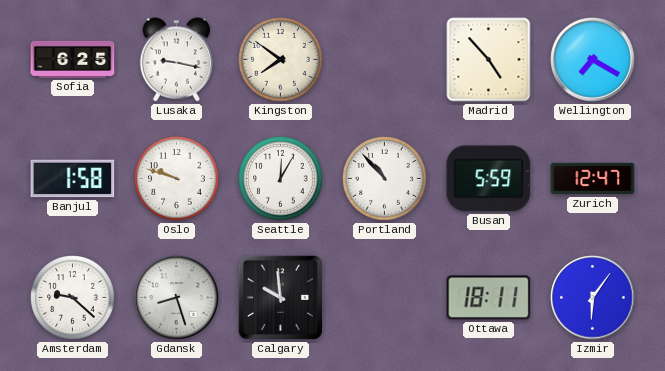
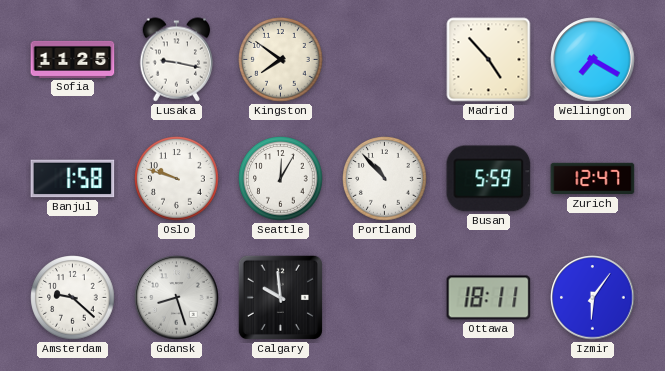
Sofia: 6:25 -> 11:25
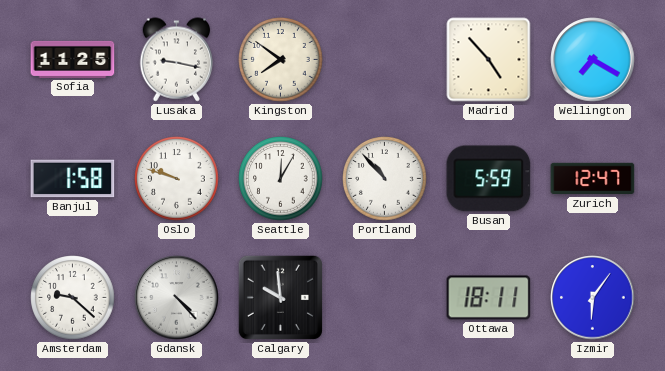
Gdansk: 8:27 -> 4:23
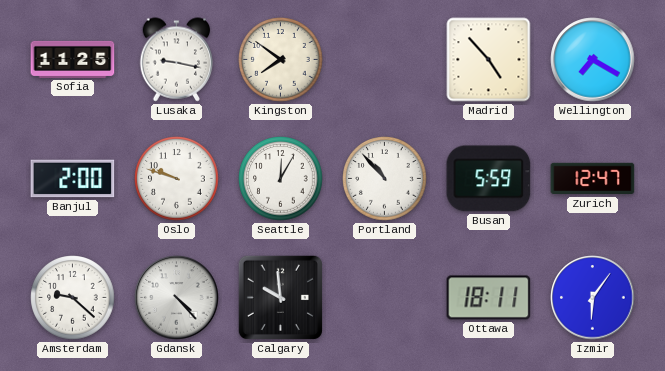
Banjul: 1:58 -> 2:00
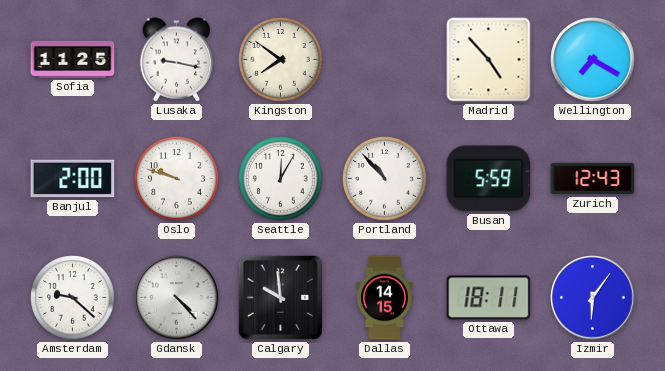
Zurich: 12:47 -> 12:43
Dallas: none -> 14:15
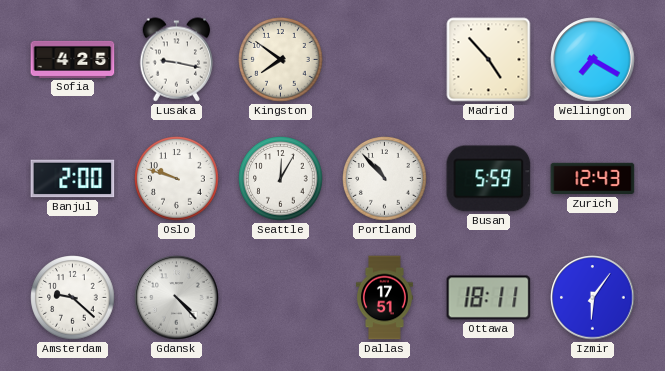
Sofia: 11:25 -> 4:25
Calgary: 9:59 -> none
Dallas: 14:15 -> 17:51
